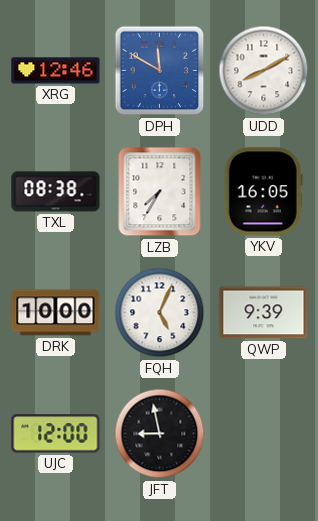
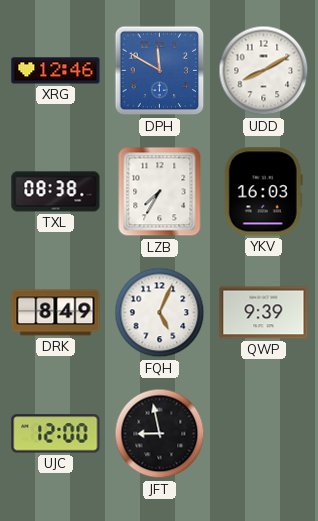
YKV: 16:05 -> 16:03
DRK: 10:00 -> 8:49
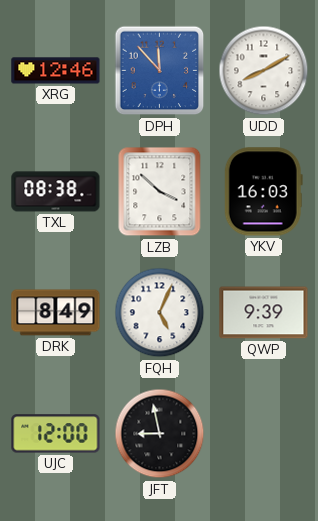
DPH: 11:50 -> 11:53
LZB: 7:35 -> 3:52
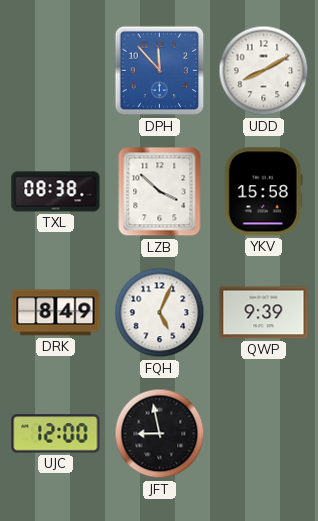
XRG: 12:46 -> none
YKV: 16:03 -> 15:58
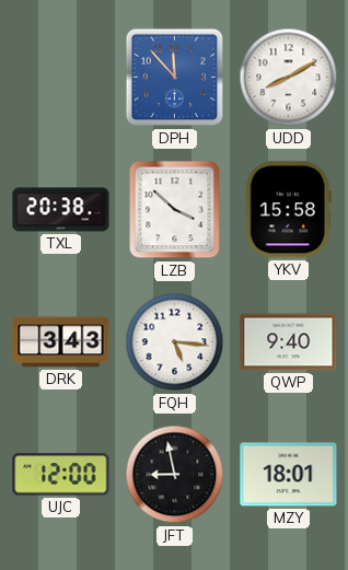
TXL: 08:38 -> 20:38
DRK: 8:49 -> 3:43
FQH: 5:04 -> 5:16
QWP: 9:39 -> 9:40
MZY: none -> 18:01
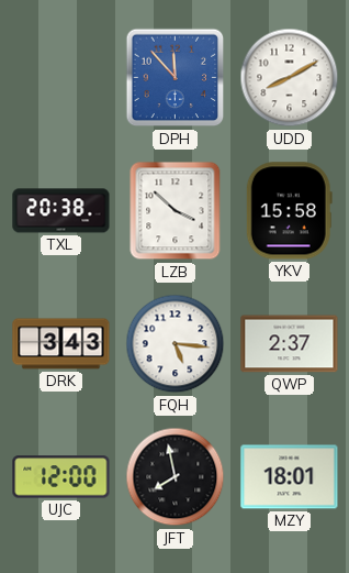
QWP: 9:40 -> 2:37
JFT: 8:58 -> 7:58
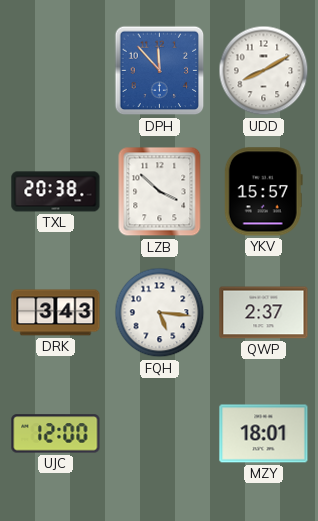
YKV: 15:58 -> 15:57
JFT: 7:58 -> none
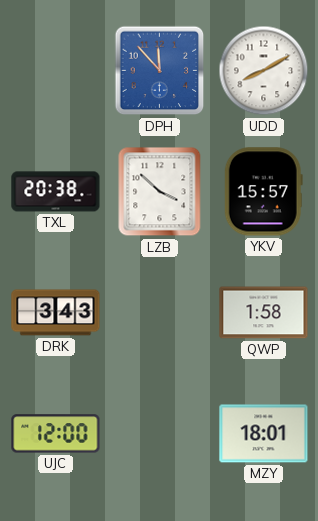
FQH: 5:16 -> none
QWP: 2:37 -> 1:58
